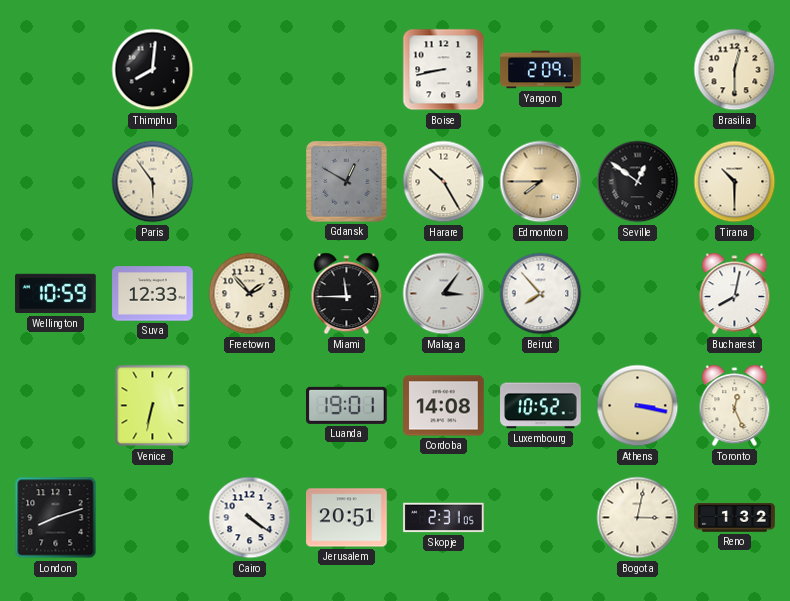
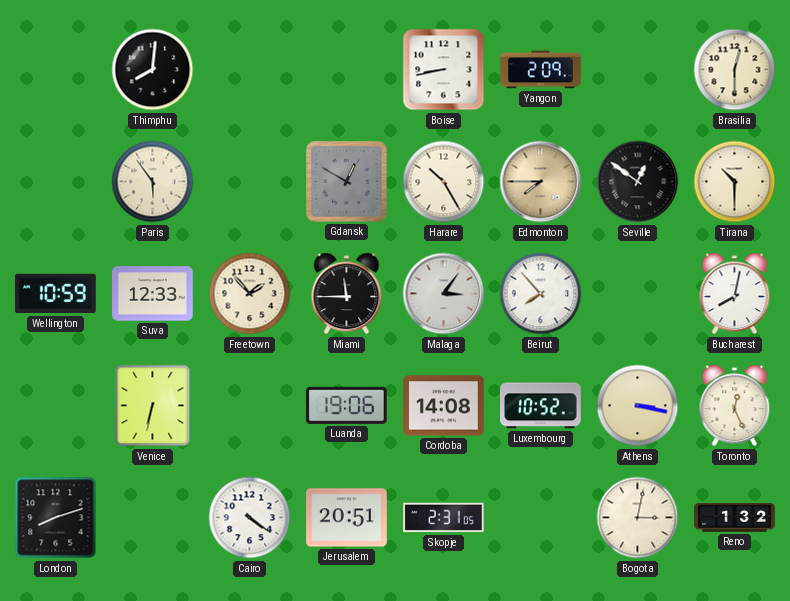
Luanda: 19:01 -> 19:06
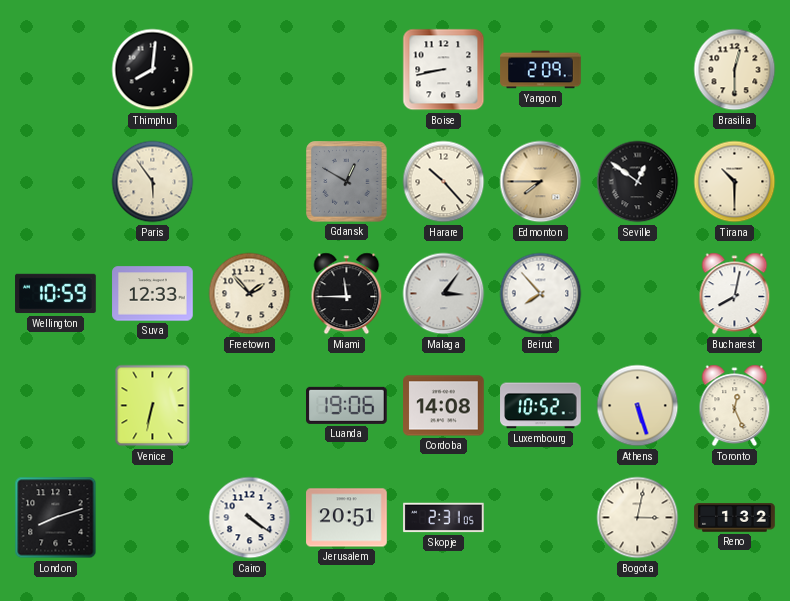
Harare: 10:25 -> 10:23
Athens: 3:17 -> 5:27
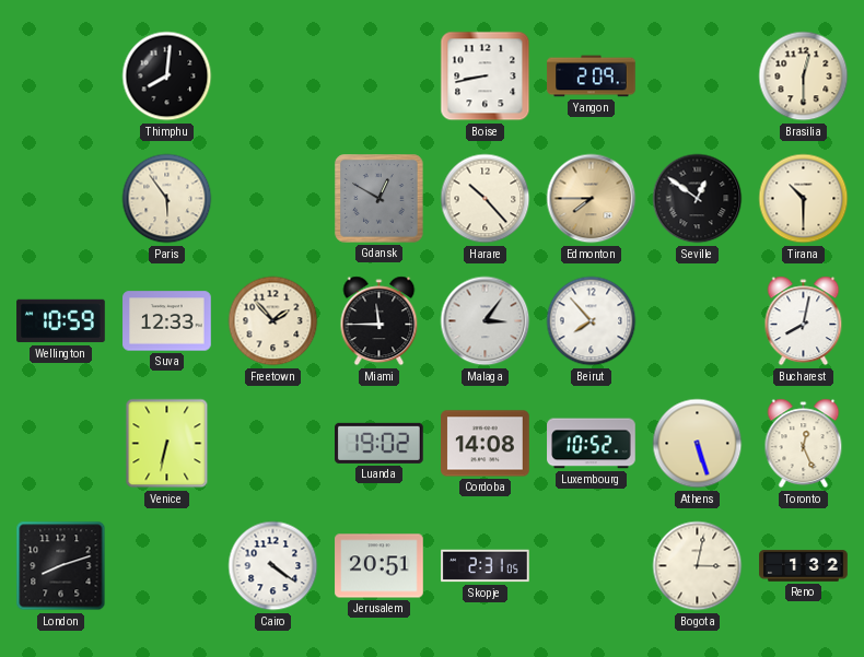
Luanda: 19:06 -> 19:02
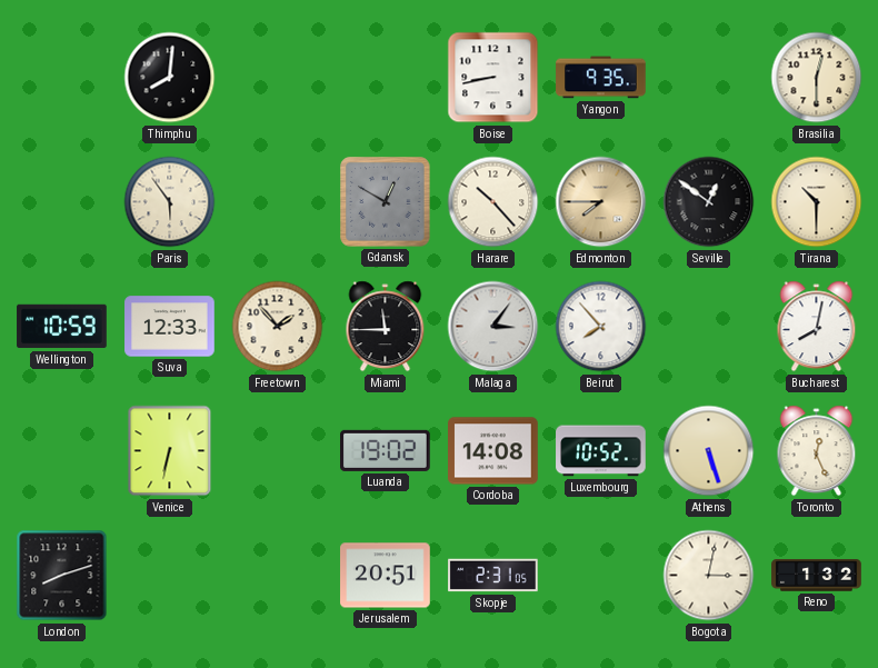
Yangon: 2:09 -> 9:35
Cairo: 4:21 -> none
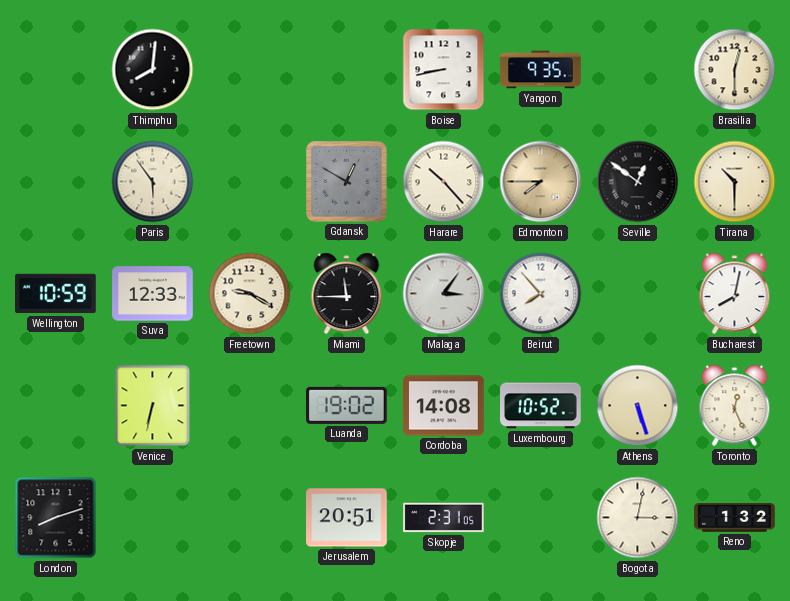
Freetown: 1:53 -> 9:20
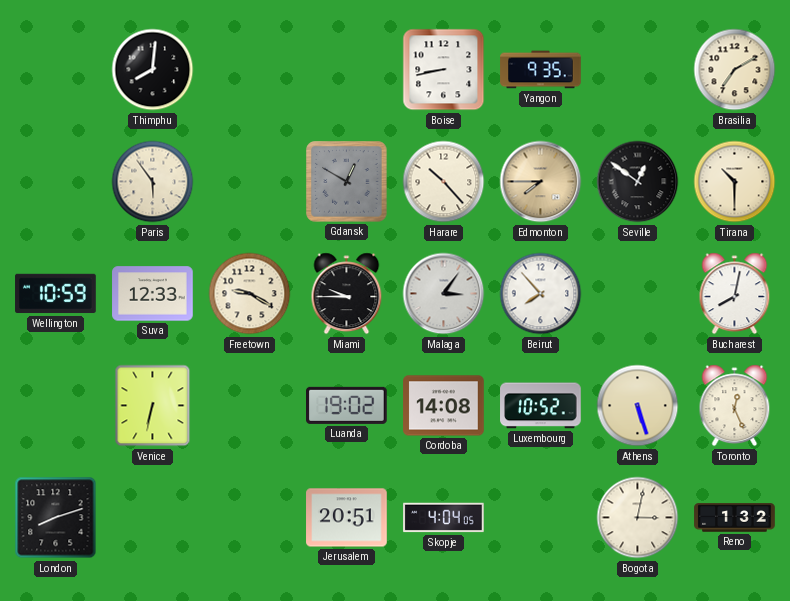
Brasilia: 12:30 -> 7:10
Miami: 11:45 -> 9:45
Skopje: 2:31 -> 4:04
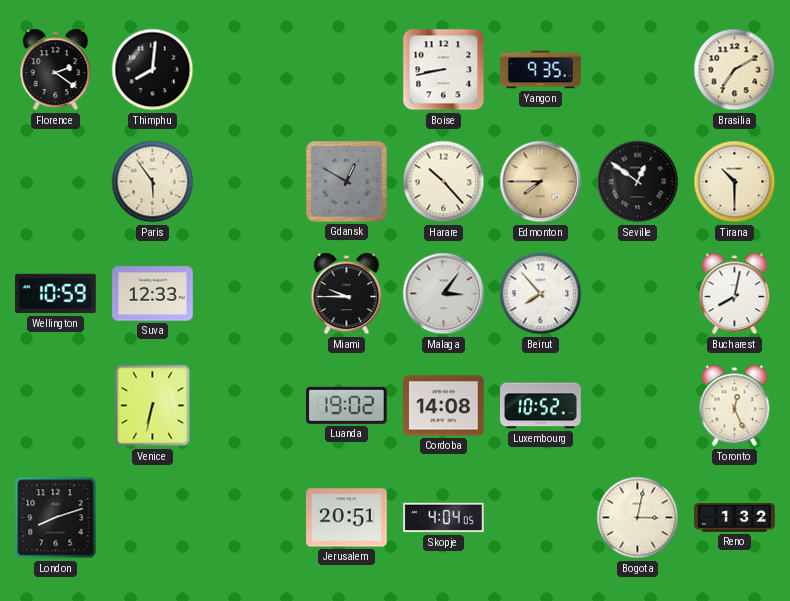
Florence: none -> 2:21
Freetown: 9:20 -> none
Athens: 5:27 -> none
